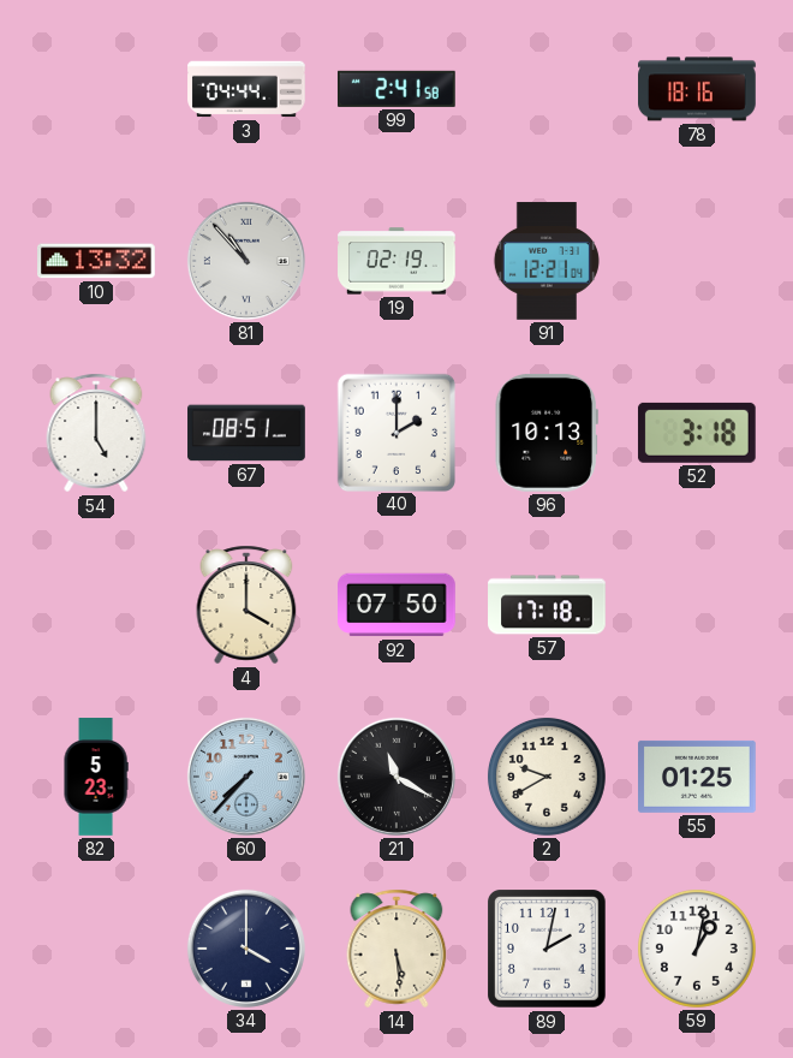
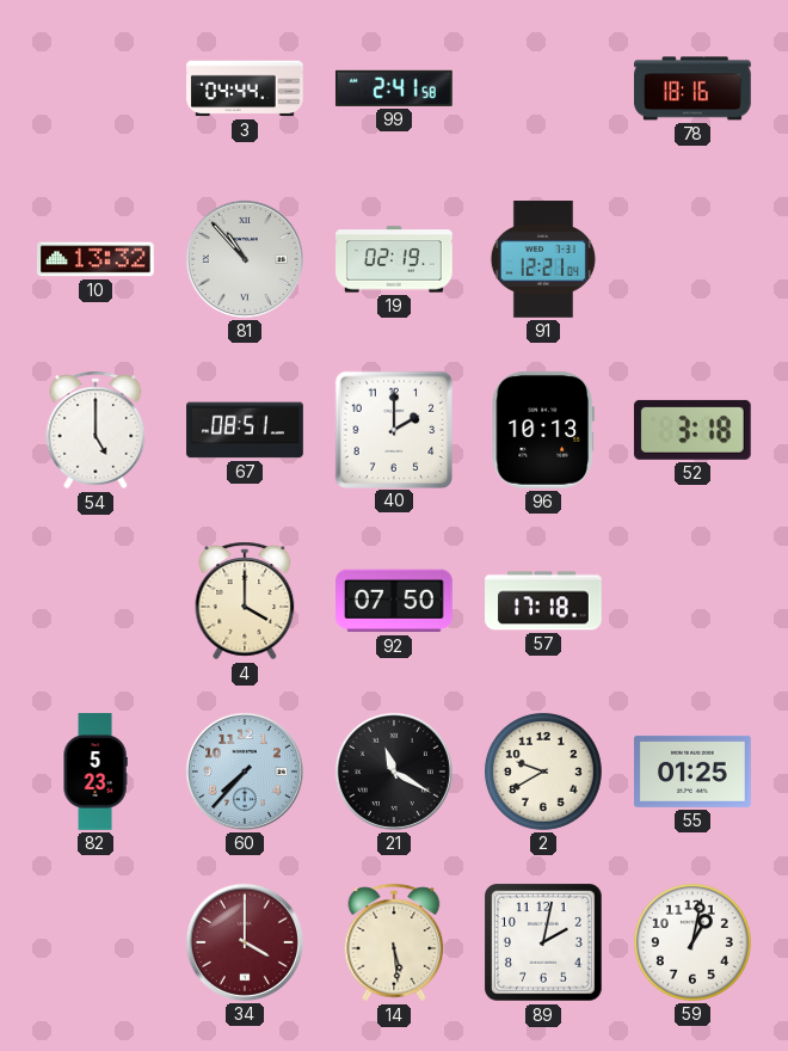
34 dial: navy -> burgundy
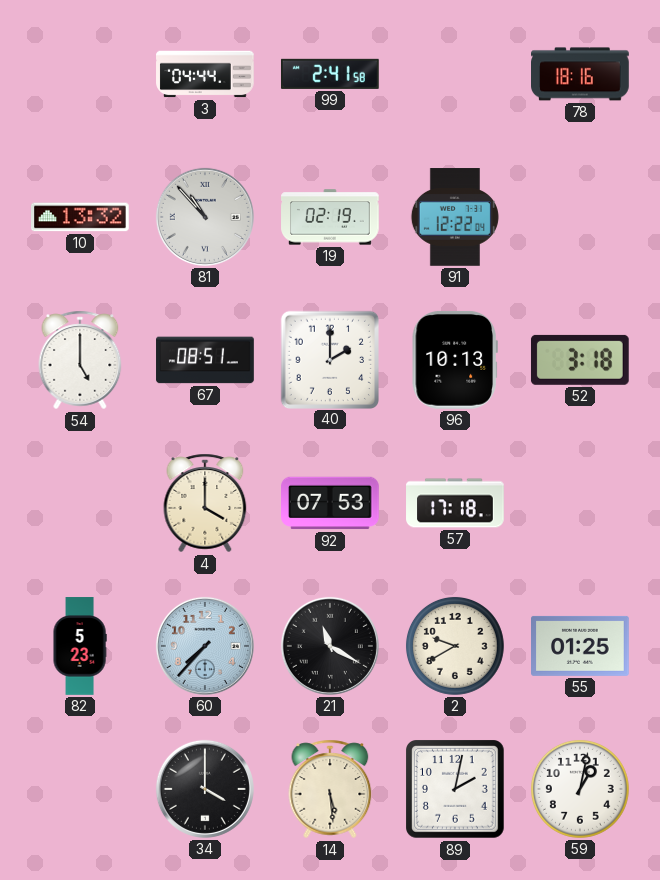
91: 12:21 -> 12:22
92: 07:50 -> 07:53
34 dial: burgundy -> black
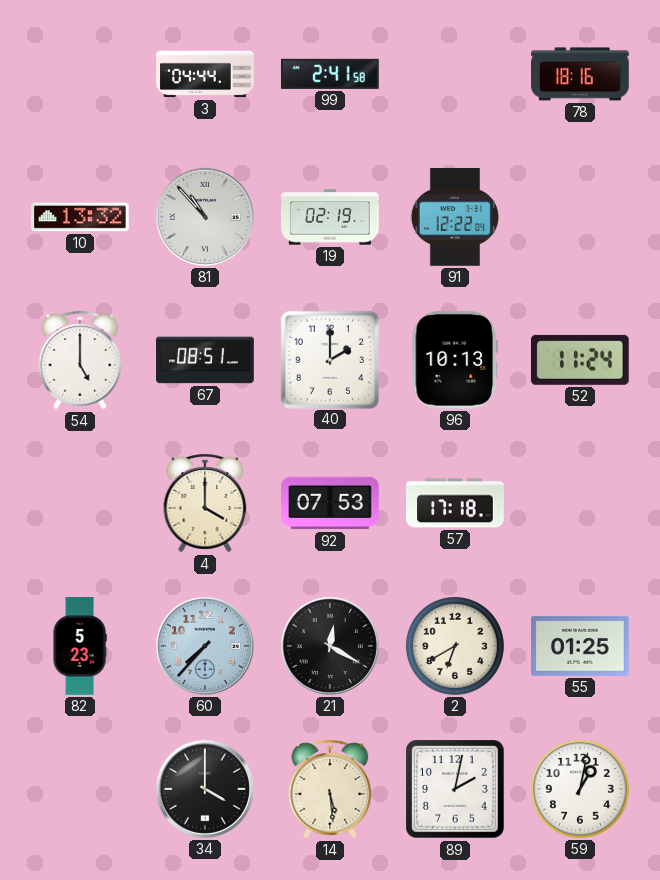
52: 3:18 -> 11:24
21: 11:20 -> 12:20
2: 9:40 -> 6:40
